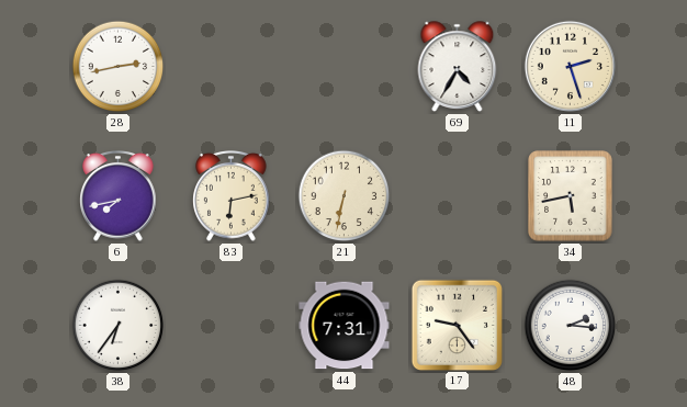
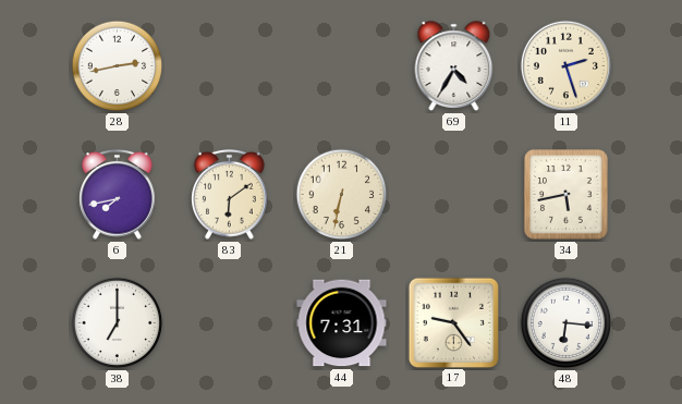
83: 6:13 -> 6:09
38: 6:36 -> 7:00
48: 2:16 -> 6:16
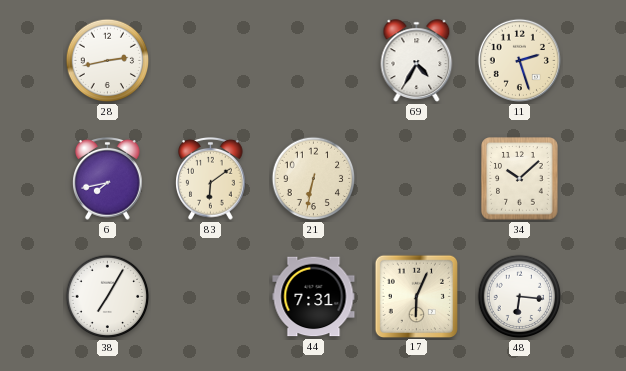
34: 5:43 -> 10:08
38: 7:00 -> 7:05
17: 9:24 -> 6:04
